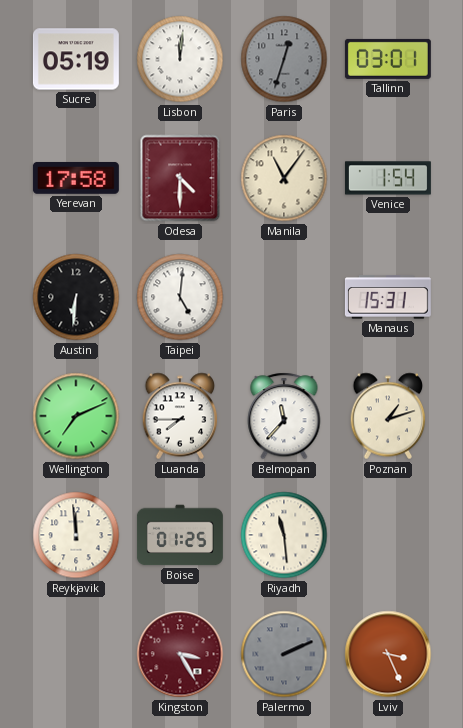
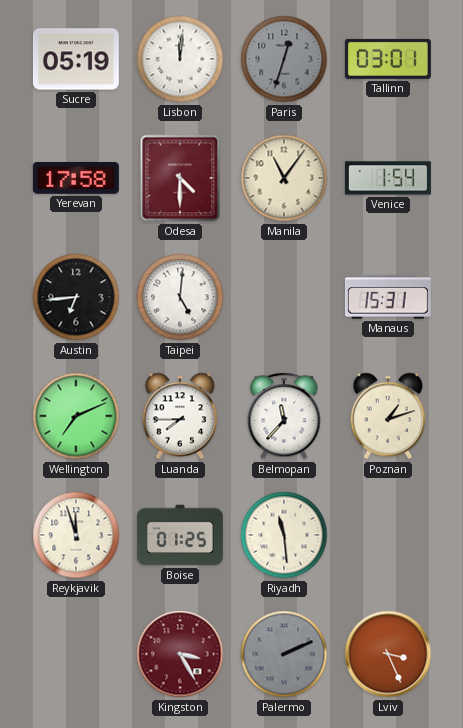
Austin: 6:31 -> 6:44
Reykjavik: 11:59 -> 11:57
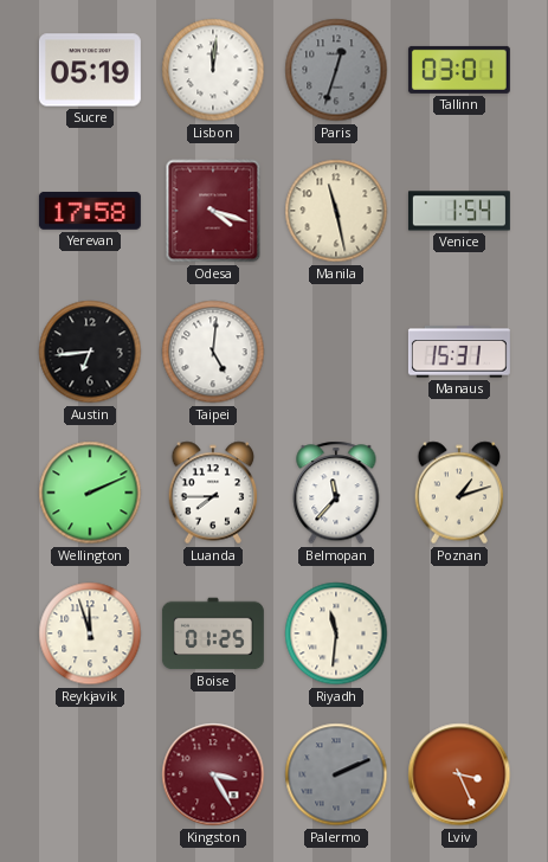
Odesa: 4:30 -> 4:18
Manila: 11:06 -> 11:28
Wellington: 7:11 -> 2:11
Riyadh: 11:29 -> 11:31
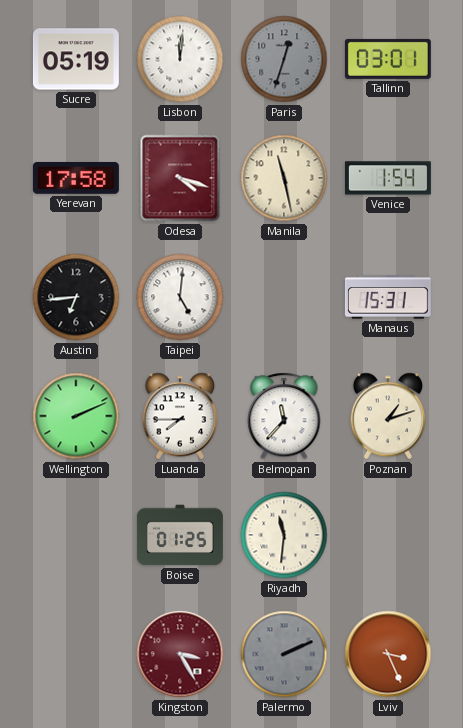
Reykjavik: 11:57 -> none
